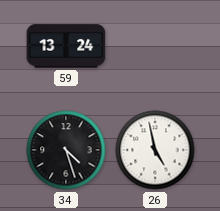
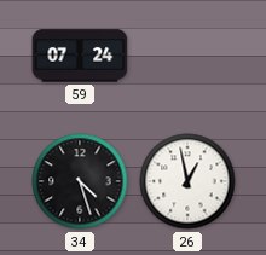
59: 13:24 -> 07:24
26: 4:58 -> 12:58
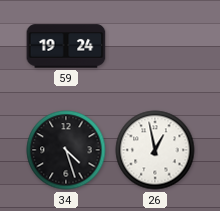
59: 07:24 -> 19:24
